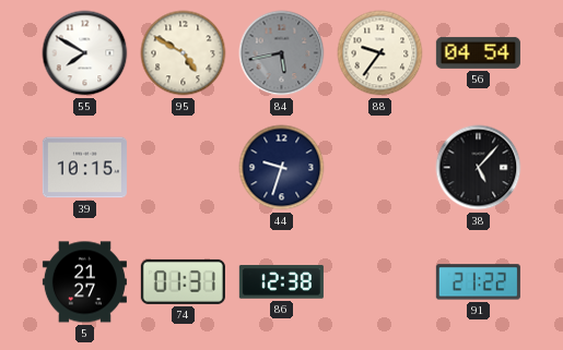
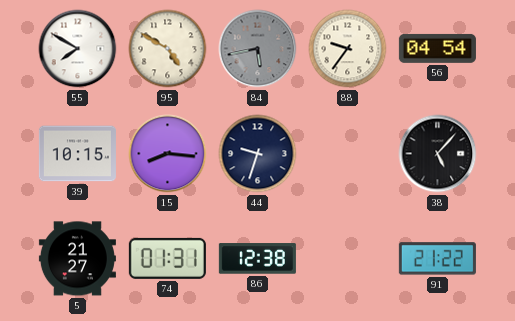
15: none -> 8:16
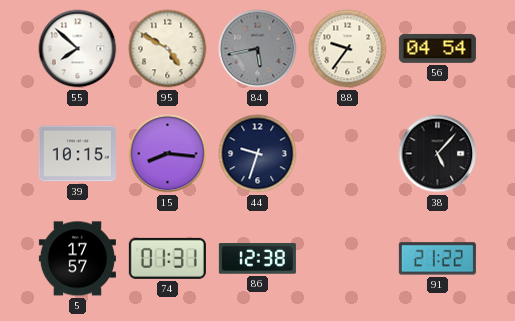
55: 7:50 -> 7:52
5: 21:27 -> 17:57
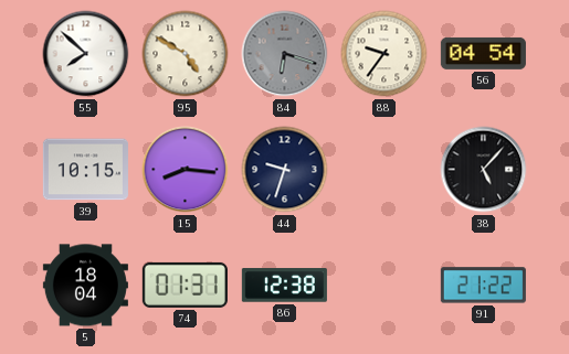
84: 5:43 -> 6:18
5: 17:57 -> 18:04
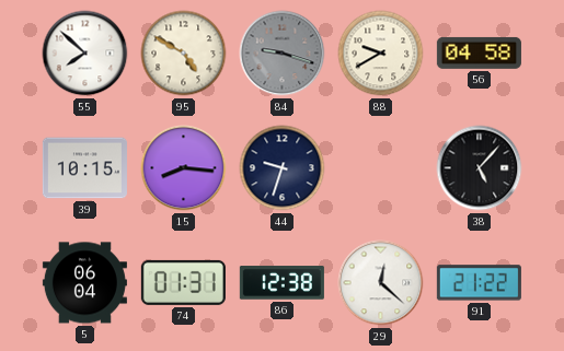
84: 6:18 -> 9:18
88: 9:36 -> 9:40
56: 04:54 -> 04:58
5: 18:04 -> 06:04
29: none -> 12:22
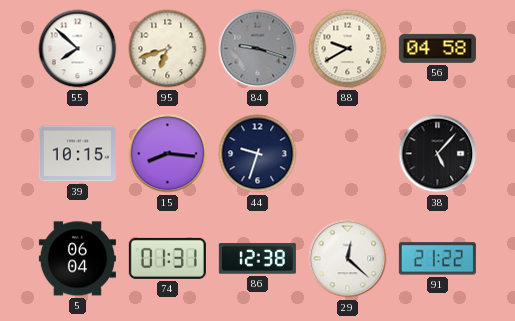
95: 4:50 -> 6:42
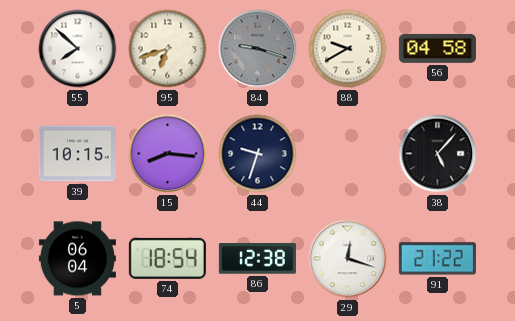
74: 01:31 -> 18:54
29: 12:22 -> 12:18
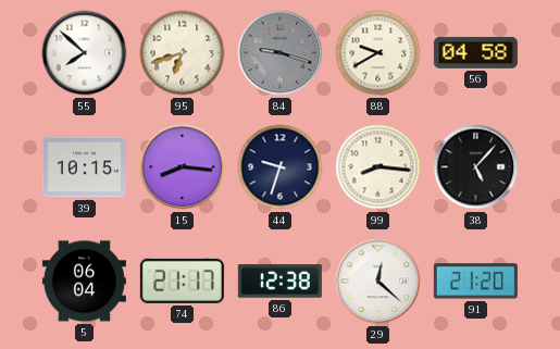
99: none -> 8:16
74: 18:54 -> 21:17
29: 12:18 -> 12:22
91: 21:22 -> 21:20
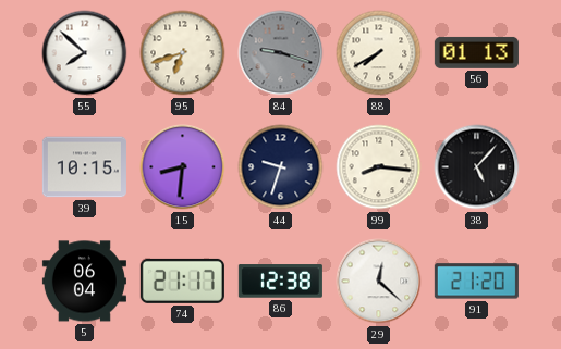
88: 9:40 -> 7:40
56: 04:58 -> 01:13
15: 8:16 -> 8:31
